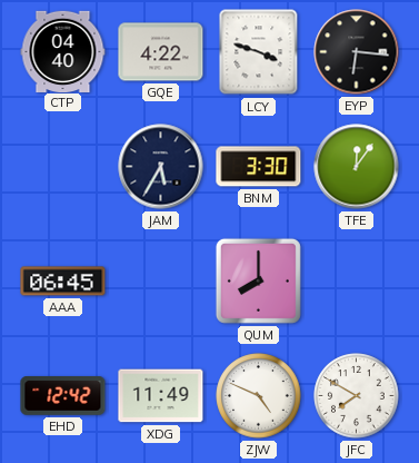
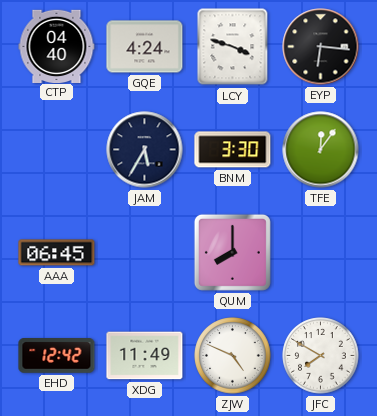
GQE: 4:22 -> 4:24
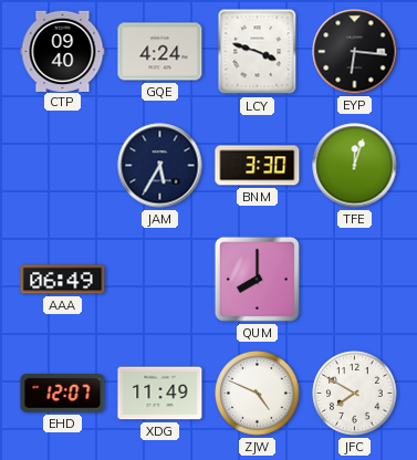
CTP: 04:40 -> 09:40
TFE: 12:06 -> 12:03
AAA: 06:45 -> 06:49
EHD: 12:42 -> 12:07
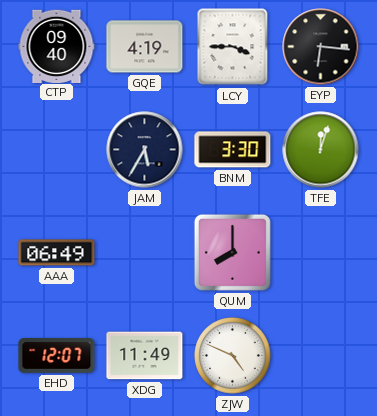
GQE: 4:24 -> 4:19
LCY: 3:48 -> 3:45
JFC: 7:50 -> none
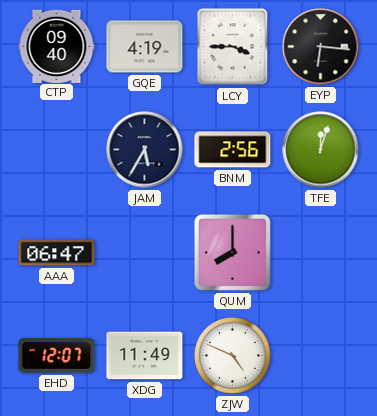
BNM: 3:30 -> 2:56
AAA: 06:49 -> 06:47
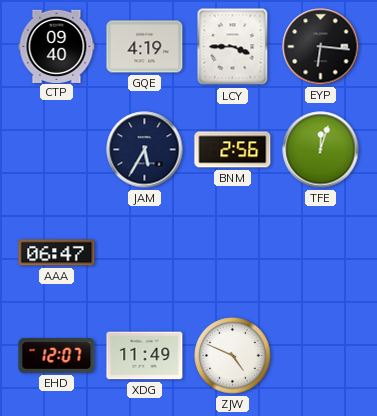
QUM: 8:00 -> none
